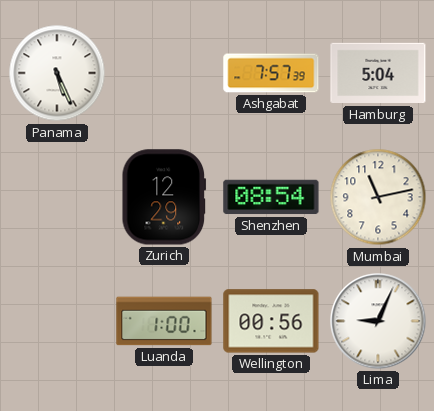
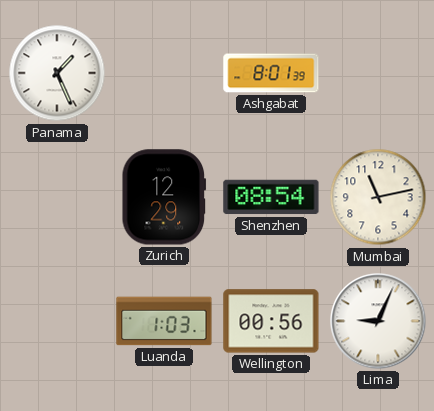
Panama: 5:26 -> 1:26
Ashgabat: 7:57 -> 8:01
Hamburg: 5:04 -> none
Luanda: 1:00 -> 1:03
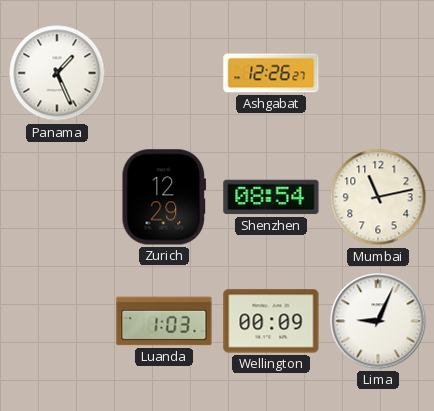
Ashgabat: 8:01 -> 12:26
Wellington: 00:56 -> 00:09
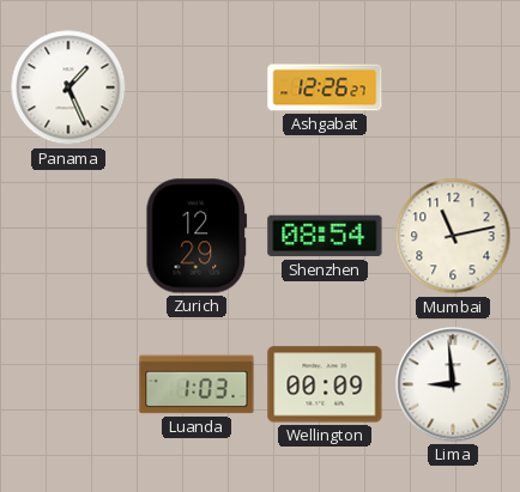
Lima: 9:04 -> 8:59
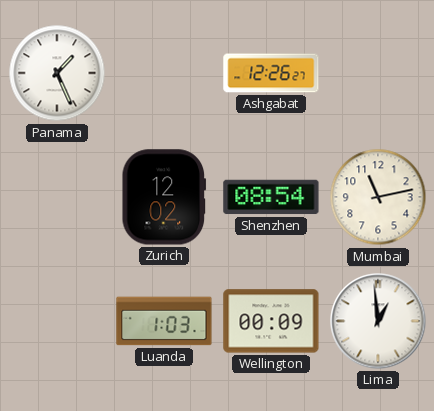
Zurich: 12:29 -> 12:02
Lima: 8:59 -> 12:59
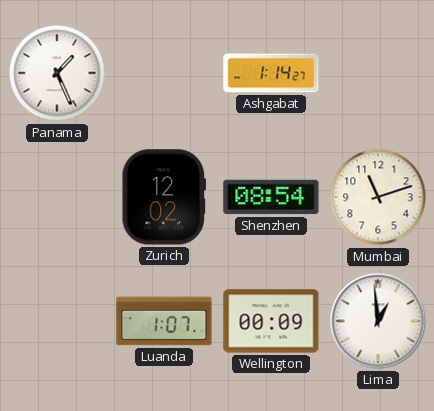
Ashgabat: 12:26 -> 1:14
Mumbai: 11:13 -> 11:12
Luanda: 1:03 -> 1:07
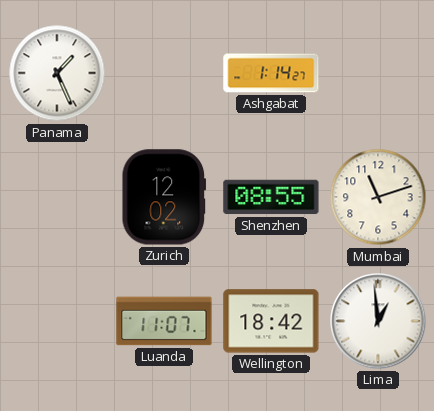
Shenzhen: 08:54 -> 08:55
Luanda: 1:07 -> 11:07
Wellington: 00:09 -> 18:42
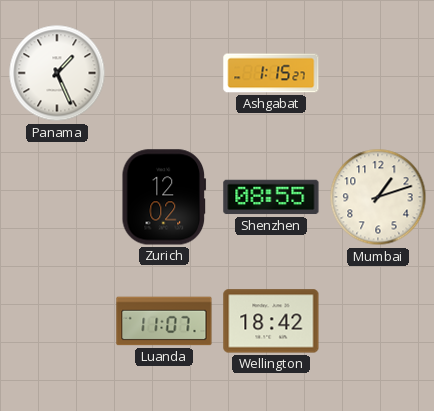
Ashgabat: 1:14 -> 1:15
Mumbai: 11:12 -> 1:12
Lima: 12:59 -> none
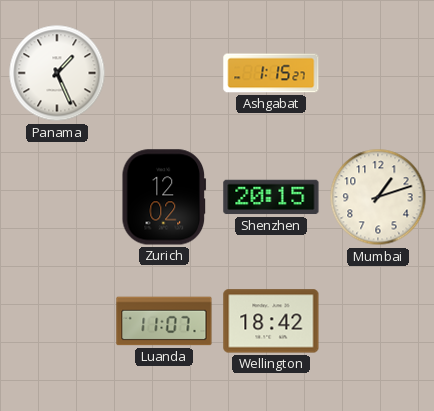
Shenzhen: 08:55 -> 20:15
